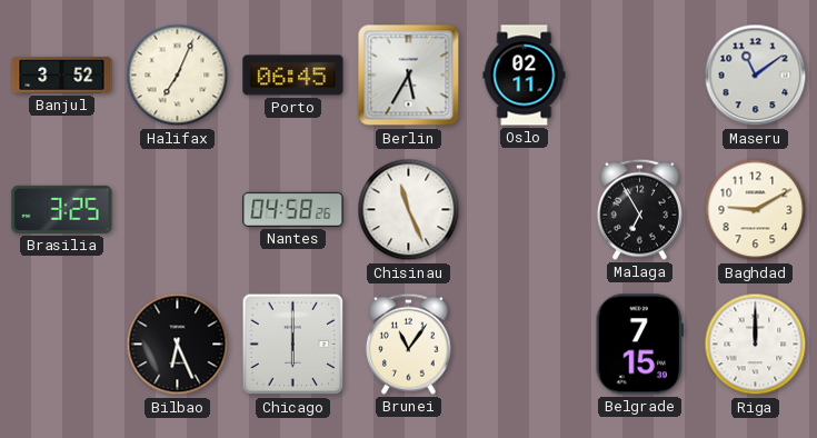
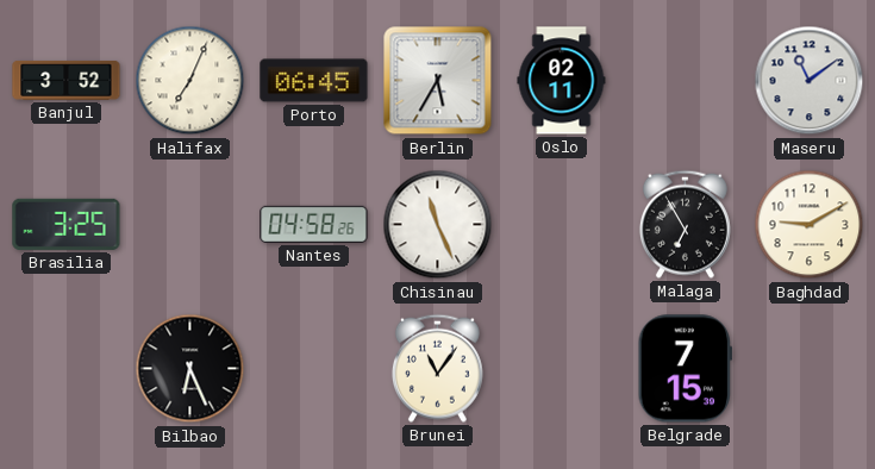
Chicago: 6:00 -> none
Riga: 12:00 -> none
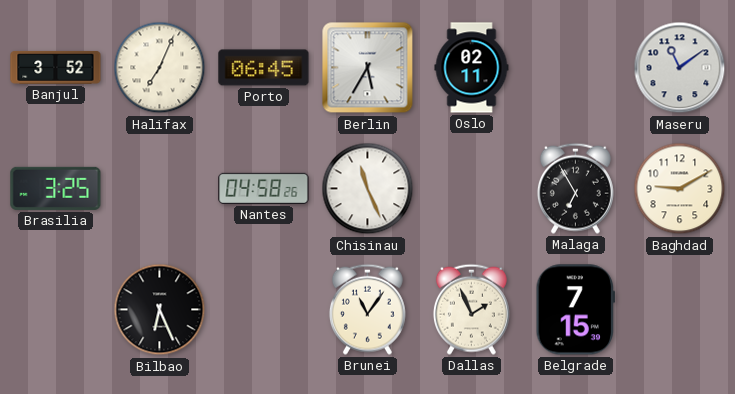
Dallas: none -> 1:56
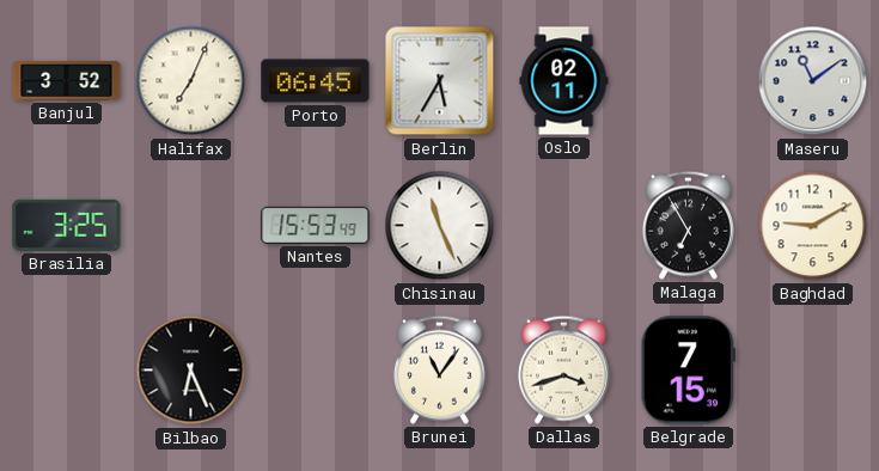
Nantes: 04:58 -> 15:53
Dallas: 1:56 -> 3:42
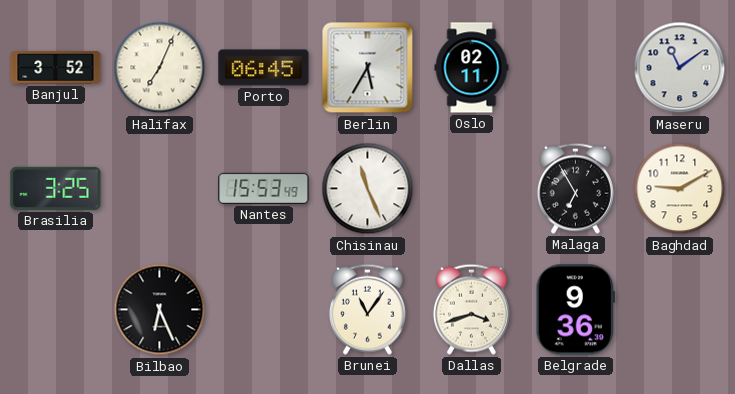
Belgrade: 7:15 -> 9:36
